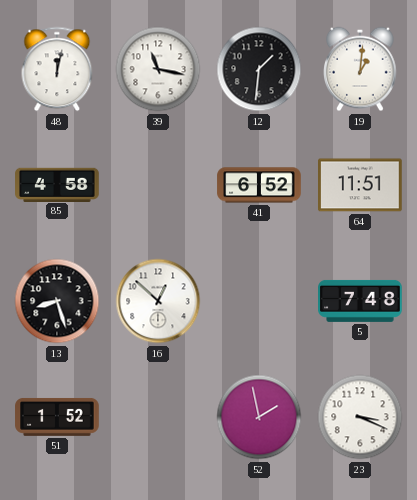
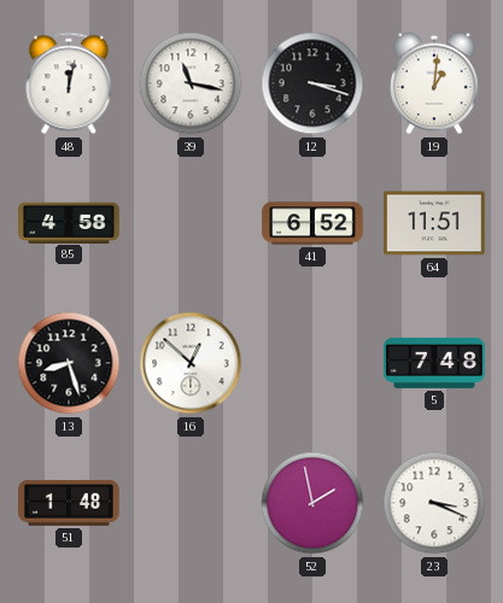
12: 1:31 -> 3:18
51: 1:52 -> 1:48
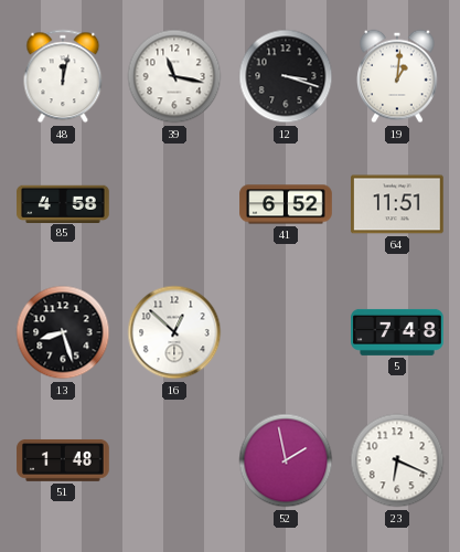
23: 3:19 -> 6:19
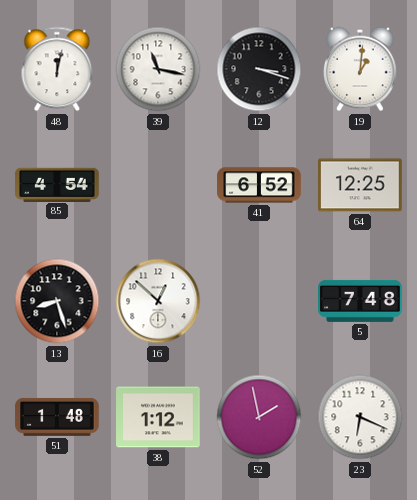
85: 4:58 -> 4:54
64: 11:51 -> 12:25
38: none -> 1:12
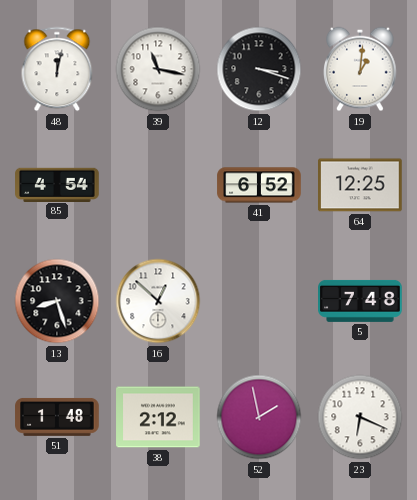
38: 1:12 -> 2:12
